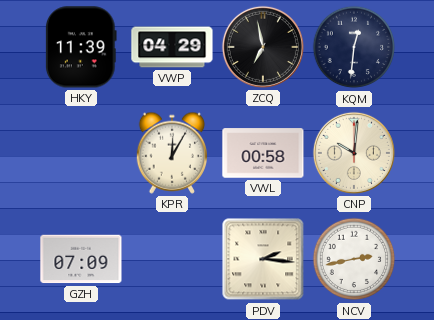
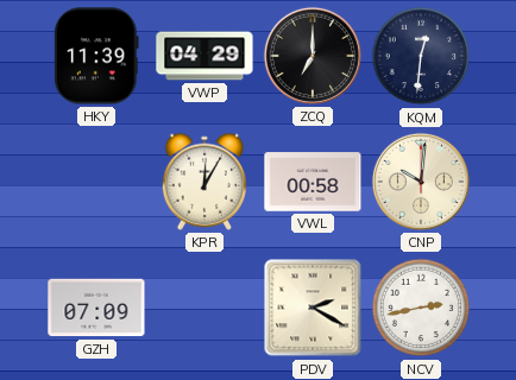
ZCQ: 6:58 -> 7:00
PDV: 2:16 -> 2:20
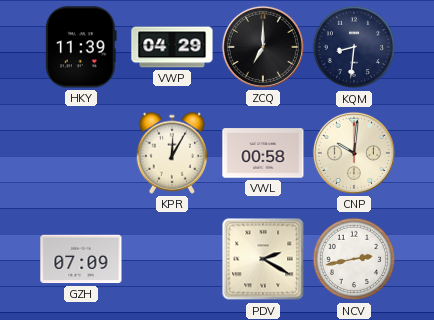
KQM: 12:31 -> 8:31
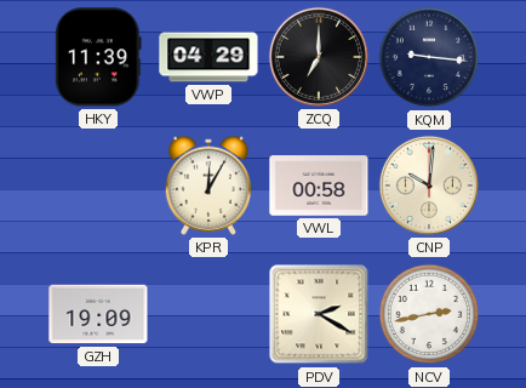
KQM: 8:31 -> 9:16
GZH: 07:09 -> 19:09
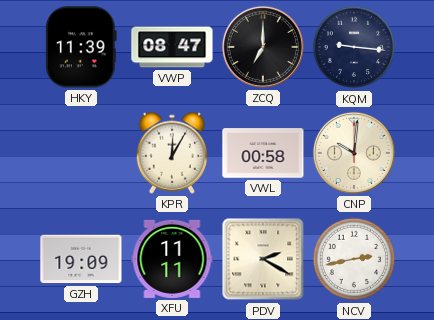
VWP: 04:29 -> 08:47
XFU: none -> 11:11
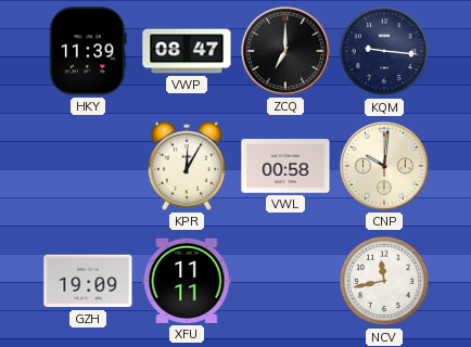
PDV: 2:20 -> none
NCV: 2:43 -> 11:43
